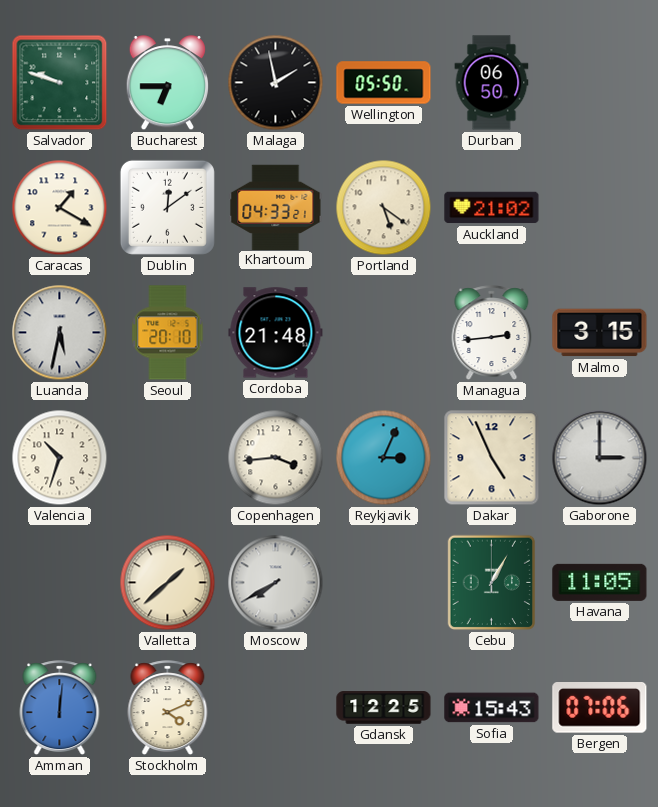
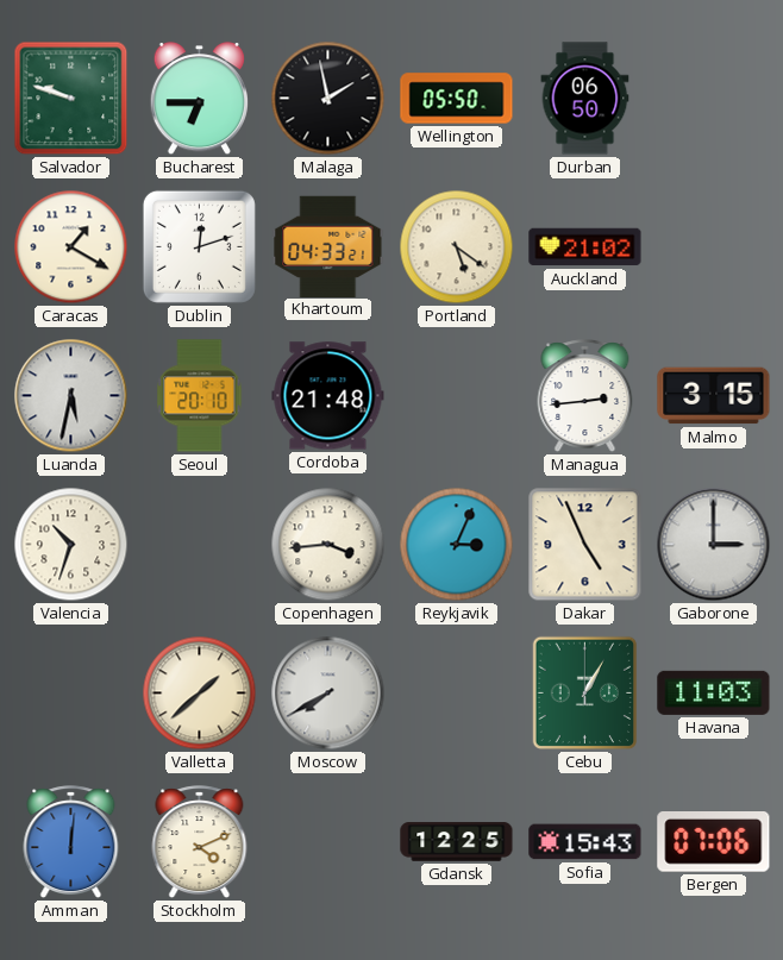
Dublin: 12:09 -> 12:12
Havana: 11:05 -> 11:03
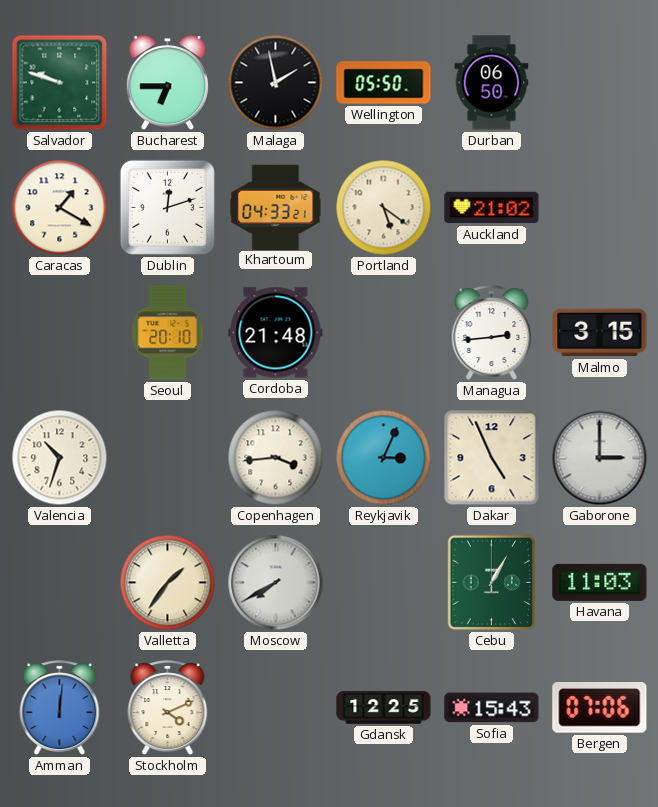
Luanda: 5:32 -> none
Valletta: 1:38 -> 1:36
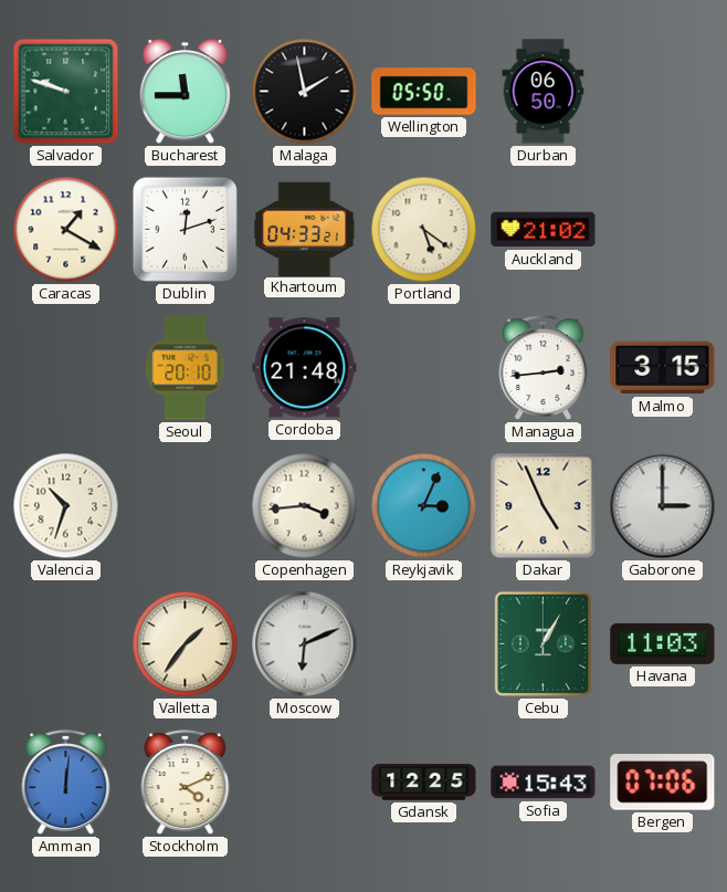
Bucharest: 6:45 -> 11:45
Moscow: 7:40 -> 6:11
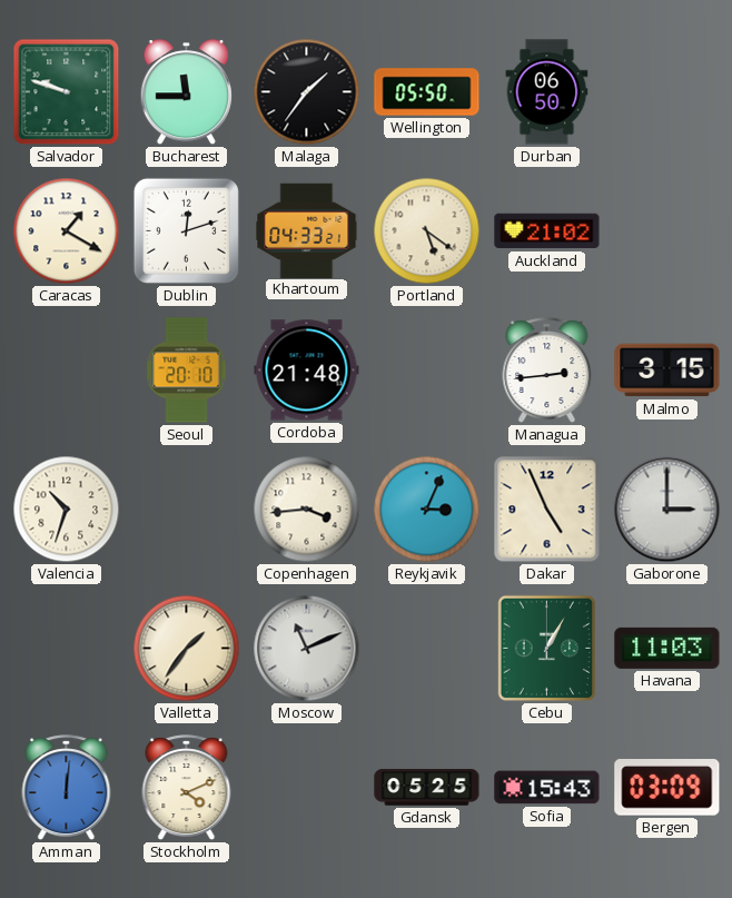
Malaga: 1:58 -> 1:36
Moscow: 6:11 -> 11:11
Gdansk: 12:25 -> 05:25
Bergen: 07:06 -> 03:09
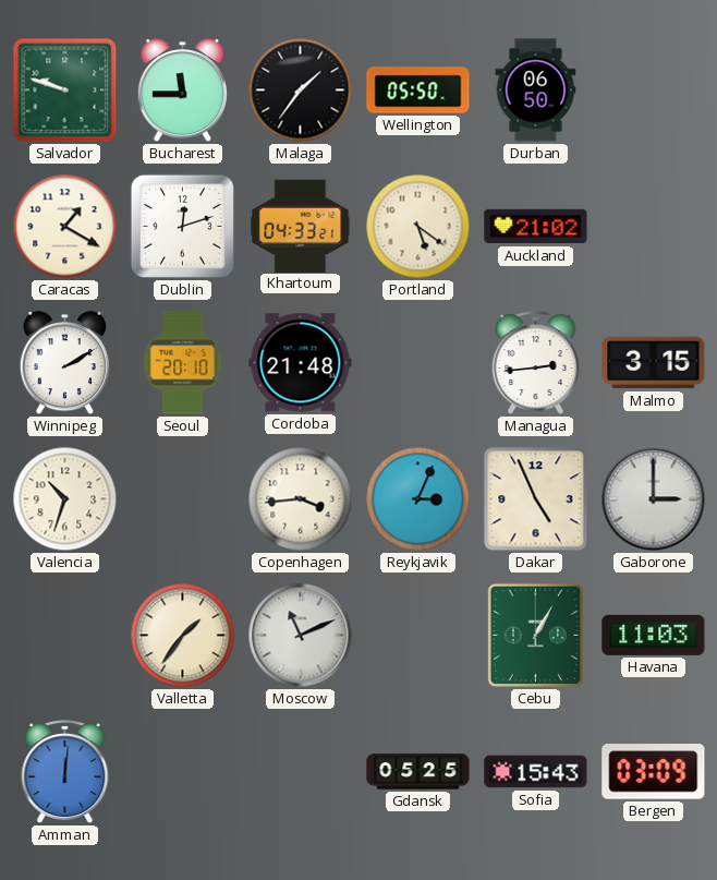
Winnipeg: none -> 2:10
Stockholm: 4:11 -> none
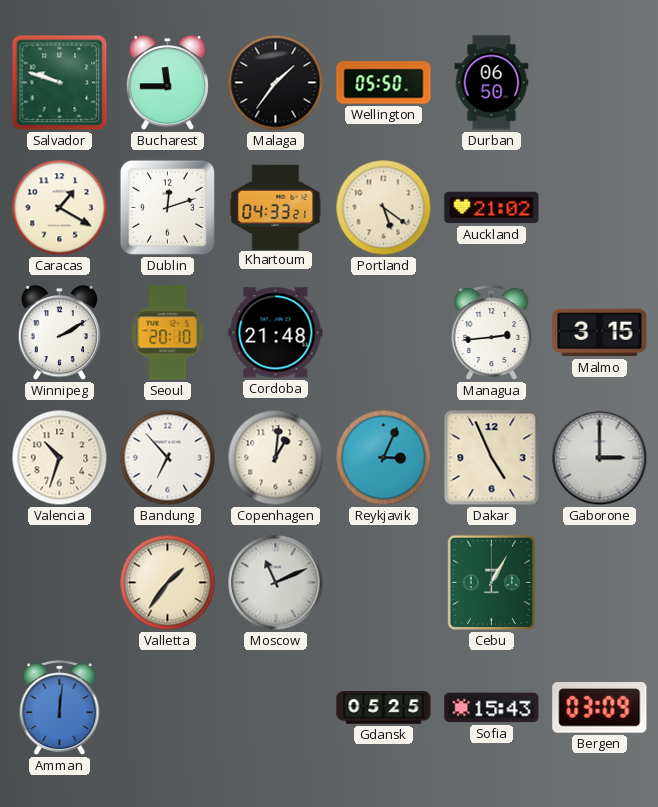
Bandung: none -> 6:53
Copenhagen: 3:44 -> 1:01
Havana: 11:03 -> none
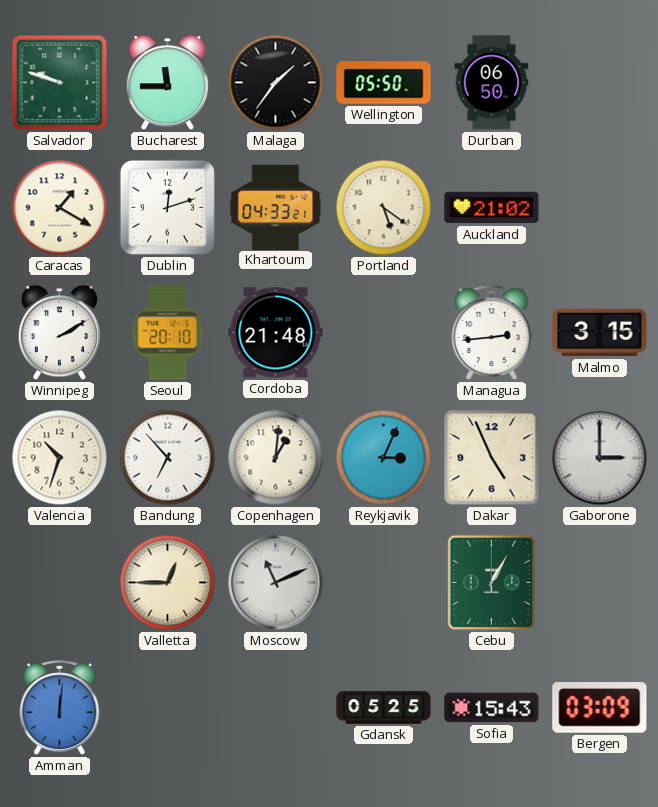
Valletta: 1:36 -> 12:45
